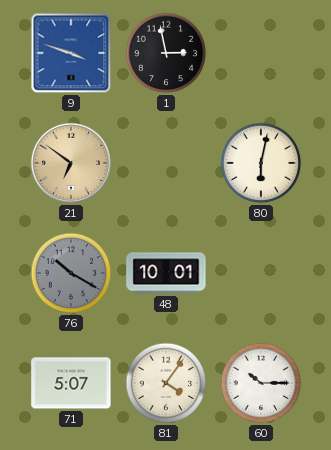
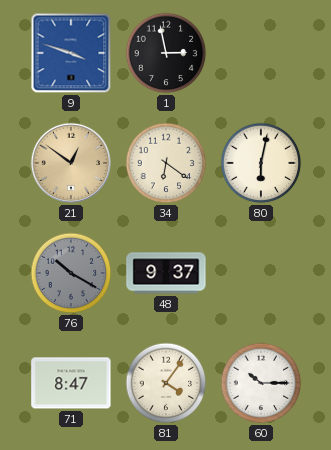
21: 6:51 -> 12:51
34: none -> 6:21
48: 10:01 -> 9:37
71: 5:07 -> 8:47
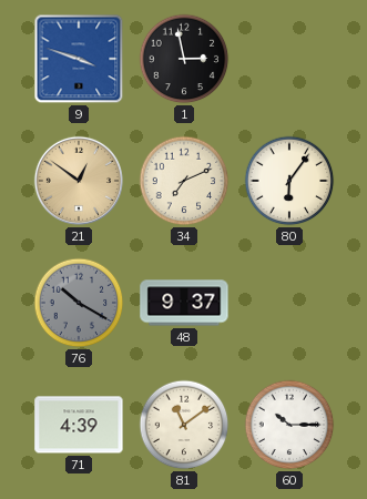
34: 6:21 -> 7:11
80: 6:02 -> 6:06
71: 8:47 -> 4:39
81: 4:06 -> 11:09
